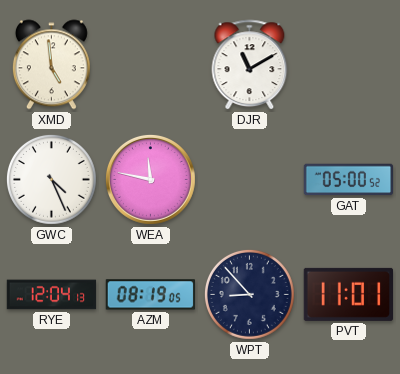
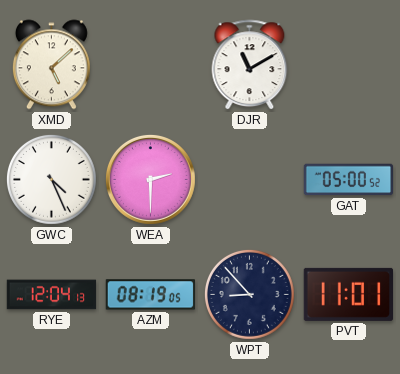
XMD: 4:59 -> 5:08
WEA: 11:47 -> 2:30
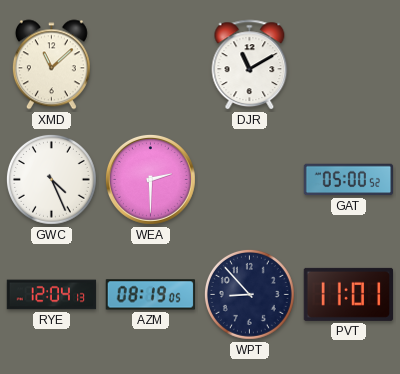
XMD: 5:08 -> 11:08
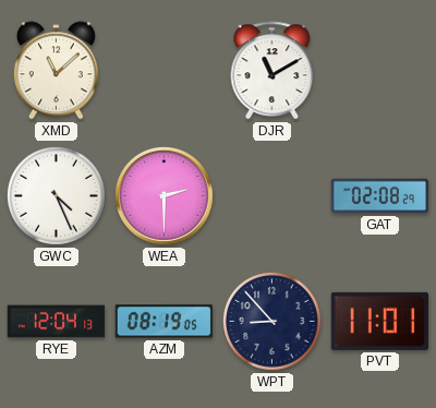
GAT: 05:00 -> 02:08
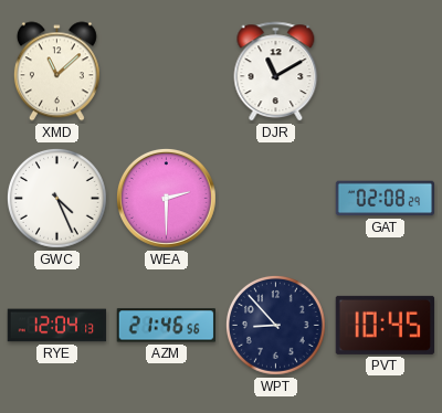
AZM: 08:19 -> 21:46
PVT: 11:01 -> 10:45
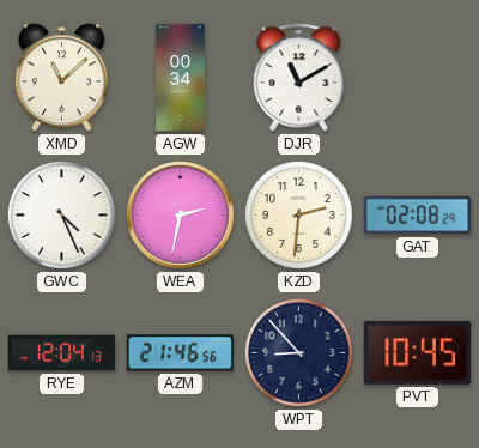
AGW: none -> 00:34
WEA: 2:30 -> 2:32
KZD: none -> 2:31
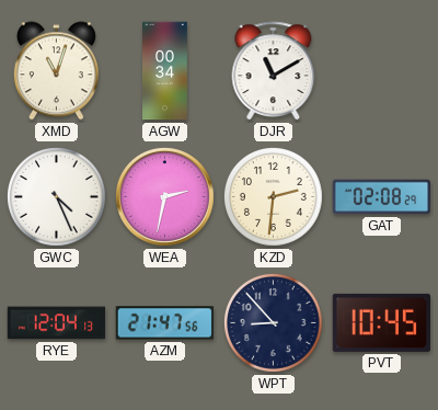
XMD: 11:08 -> 11:03
AZM: 21:46 -> 21:47
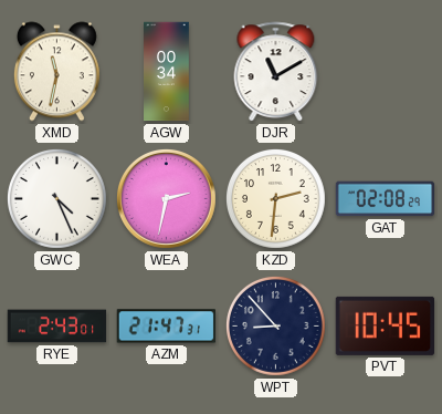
XMD: 11:03 -> 11:32
RYE: 12:04 -> 2:43
AZM: 21:47:56 -> 21:47:31
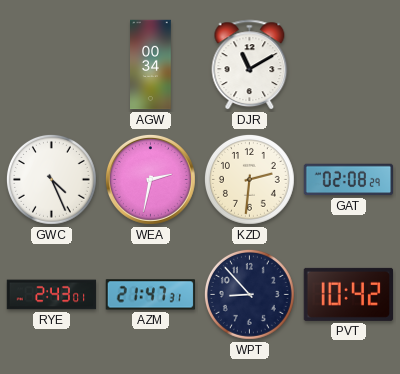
XMD: 11:32 -> none
PVT: 10:45 -> 10:42
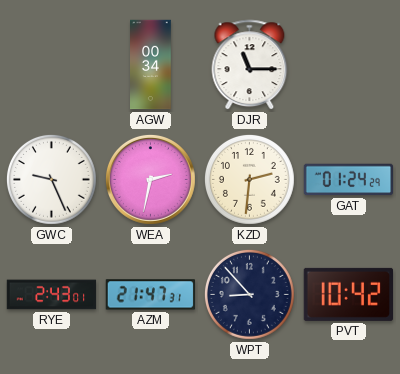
DJR: 11:10 -> 11:15
GWC: 4:26 -> 9:26
GAT: 02:08 -> 01:24
